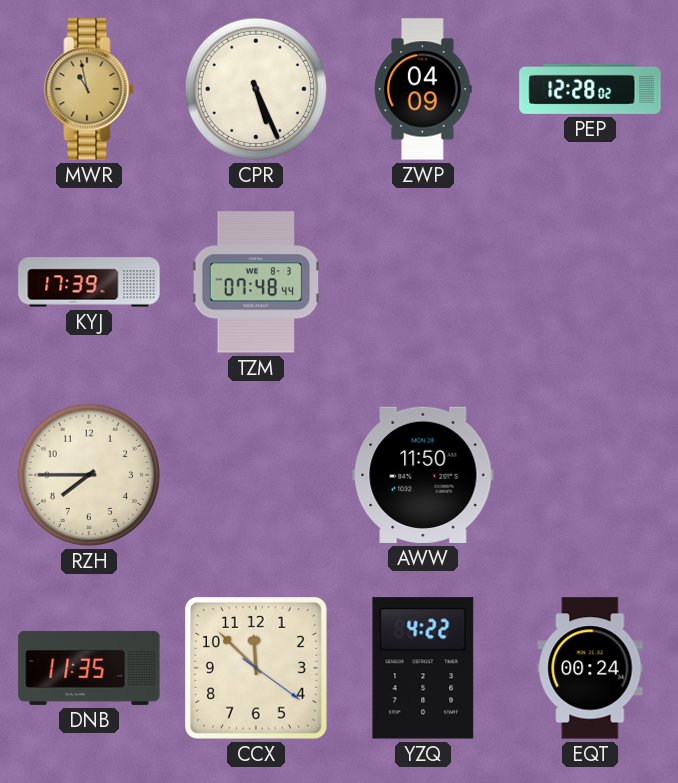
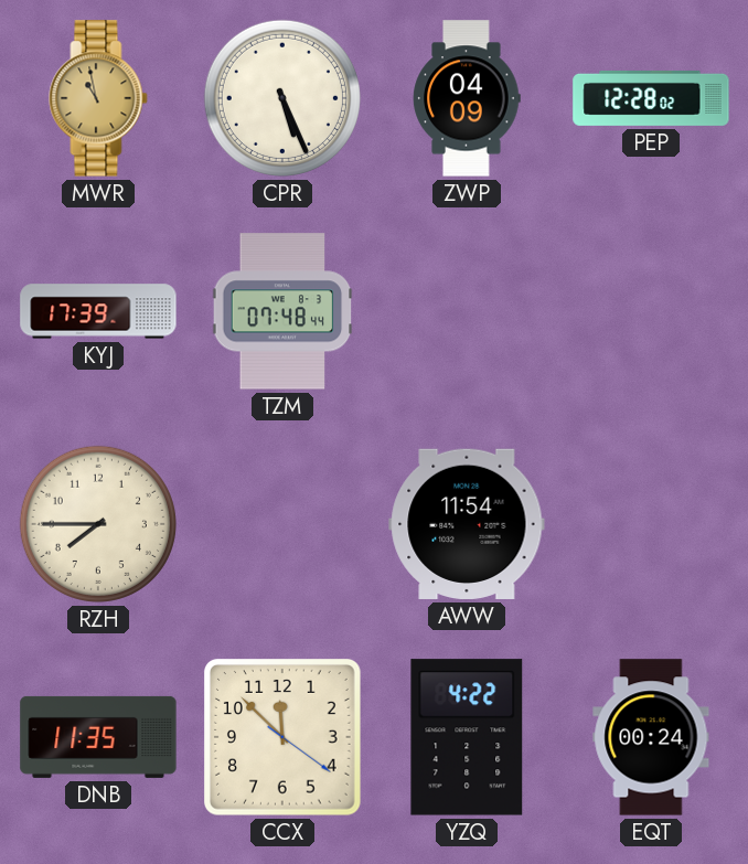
AWW: 11:50 -> 11:54
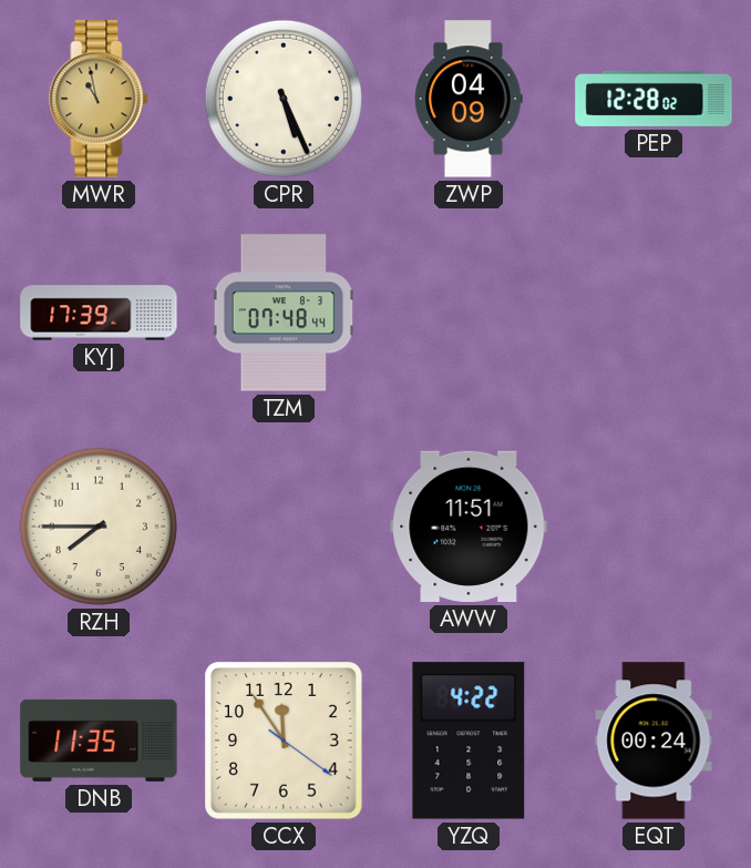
AWW: 11:54 -> 11:51
CCX: 11:52 -> 11:54
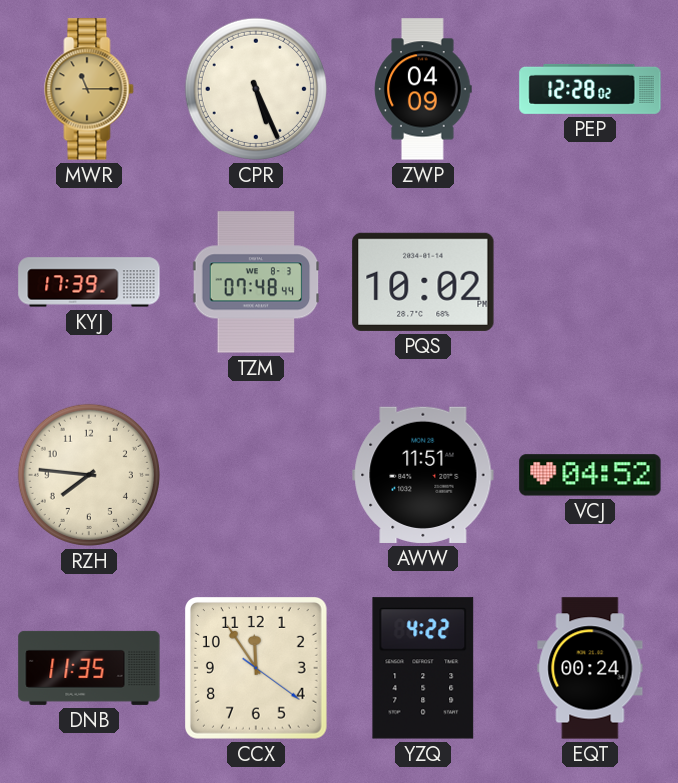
MWR: 10:58 -> 11:15
PQS: none -> 10:02
RZH: 7:45 -> 7:46
VCJ: none -> 04:52
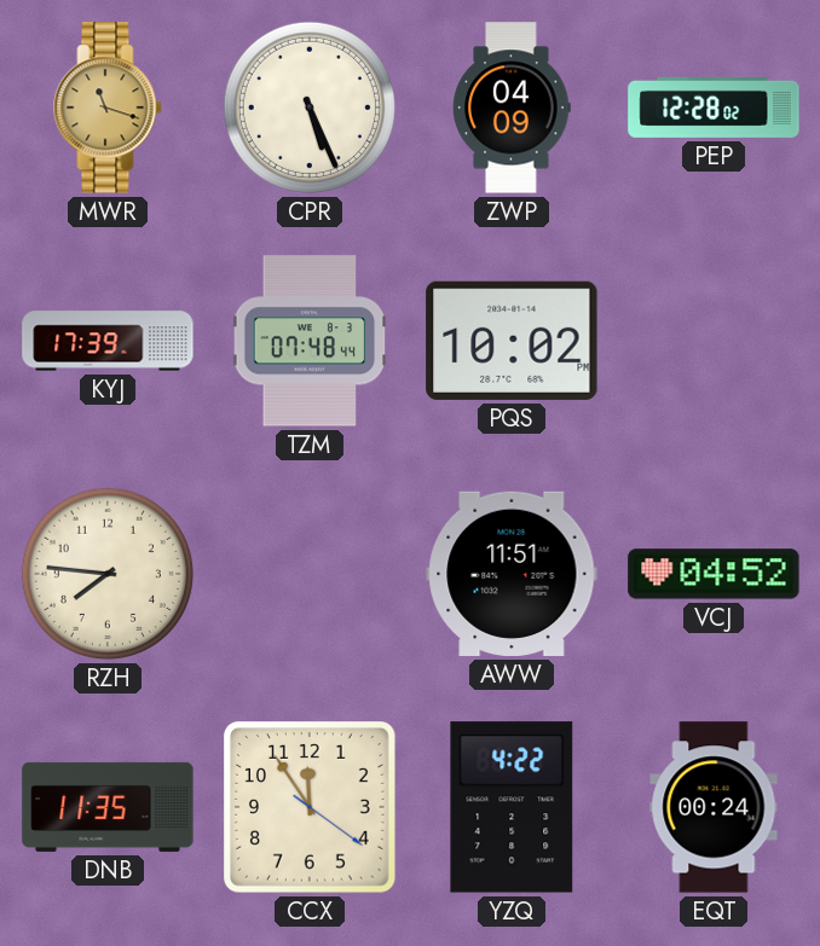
MWR: 11:15 -> 11:18
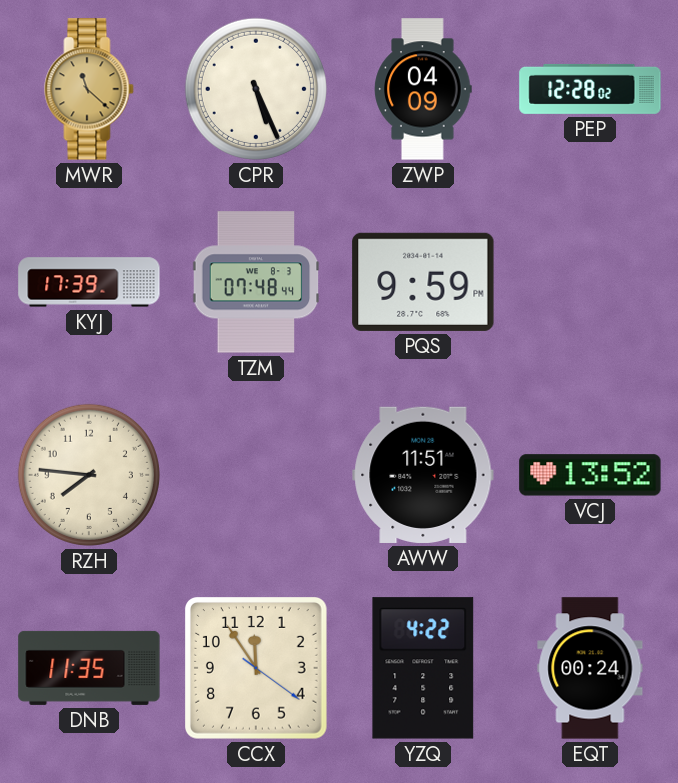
MWR: 11:18 -> 11:22
PQS: 10:02 -> 9:59
VCJ: 04:52 -> 13:52
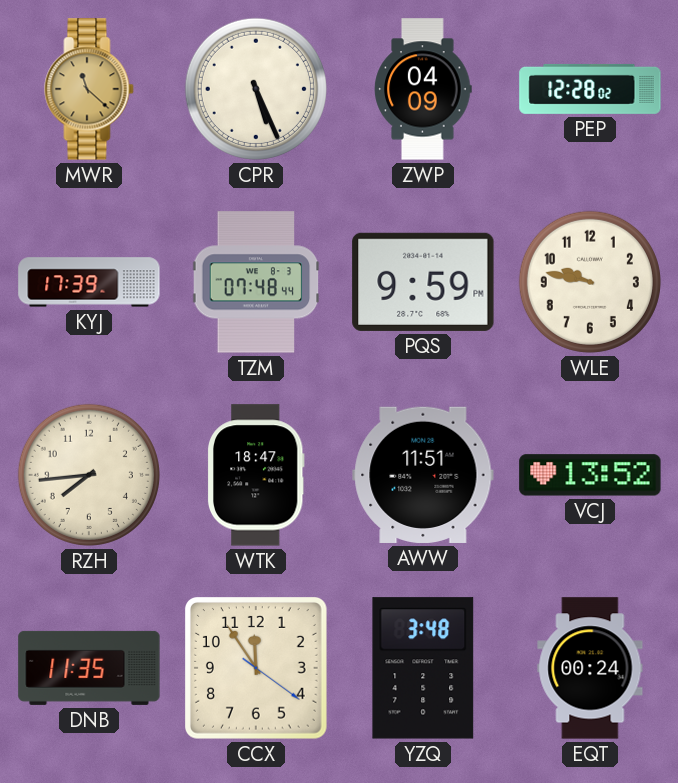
WLE: none -> 9:47
RZH: 7:46 -> 7:44
WTK: none -> 18:47
YZQ: 4:22 -> 3:48
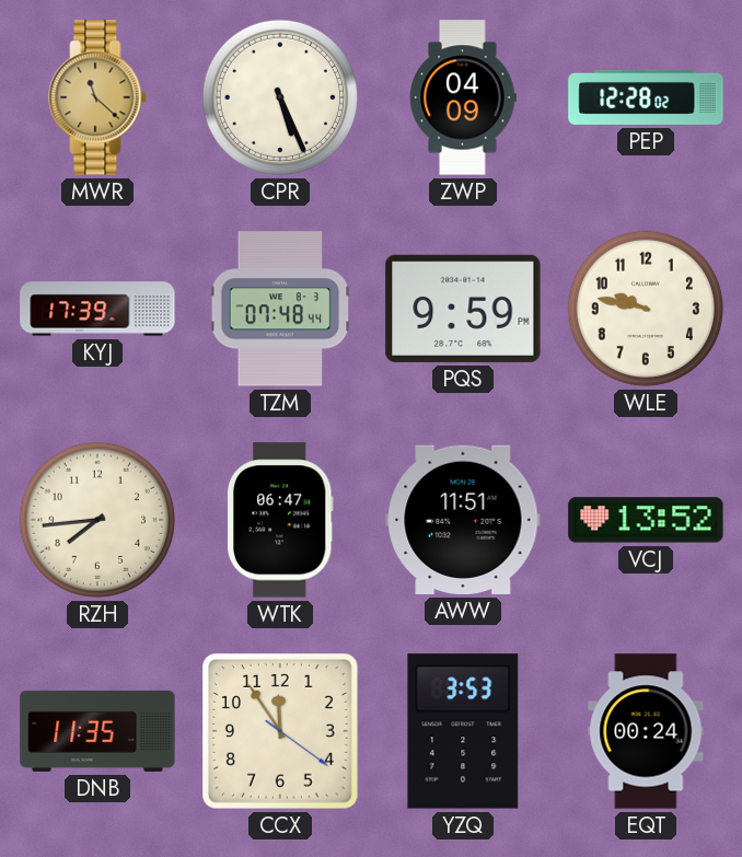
WTK: 18:47 -> 06:47
YZQ: 3:48 -> 3:53
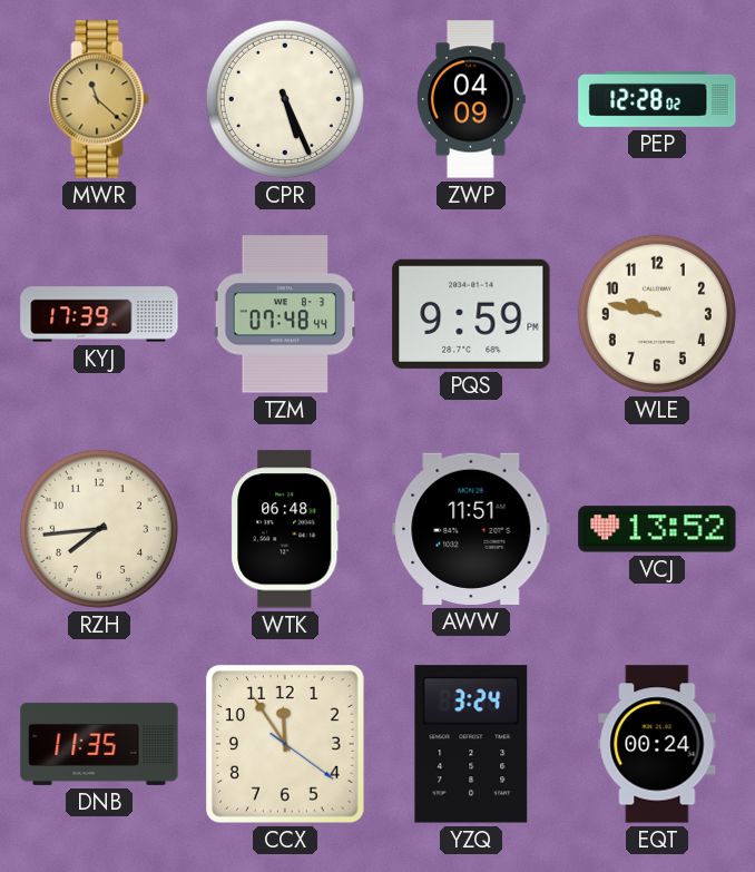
WTK: 06:47 -> 06:48
YZQ: 3:53 -> 3:24
